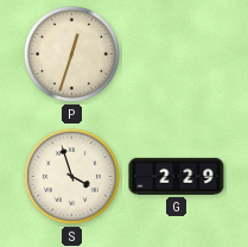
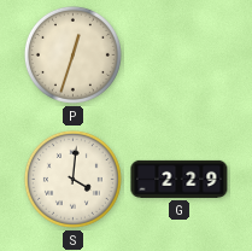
S: 3:57 -> 4:01
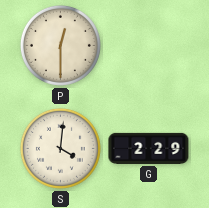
P: 12:33 -> 12:30
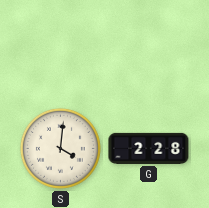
P: 12:30 -> none
G: 2:29 -> 2:28
